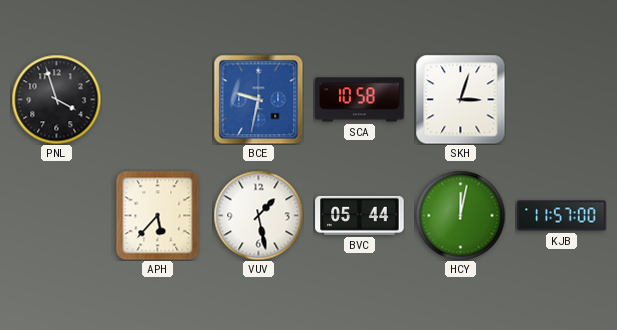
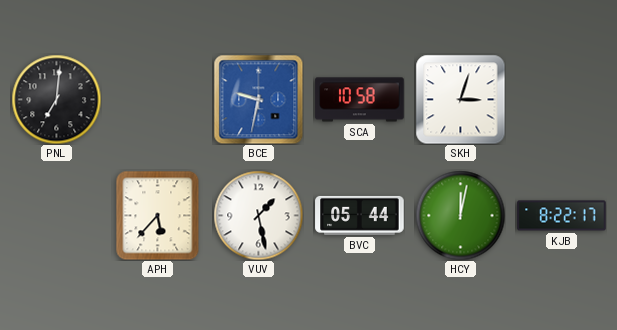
PNL: 3:57 -> 7:01
KJB: 11:57 -> 8:22
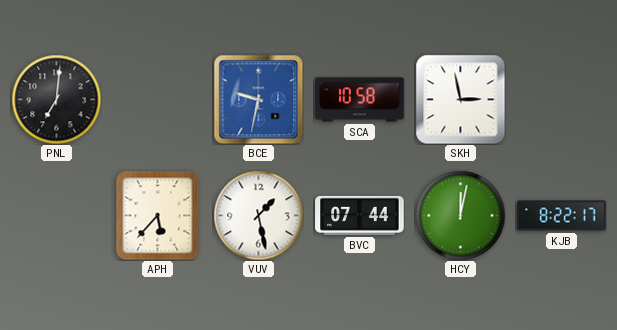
SKH: 3:03 -> 2:58
BVC: 05:44 -> 07:44
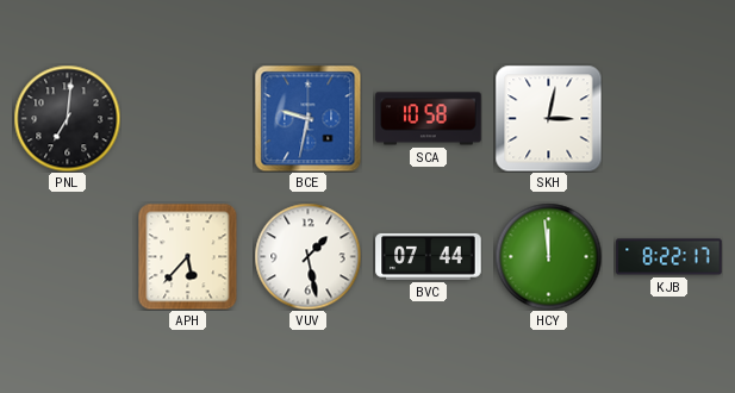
SKH: 2:58 -> 3:02
HCY: 12:02 -> 11:59
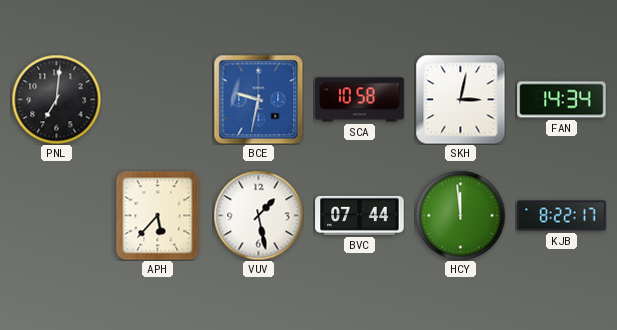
FAN: none -> 14:34
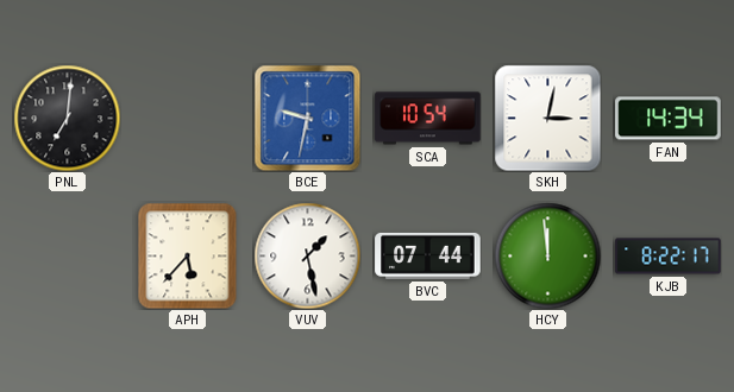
SCA: 10:58 -> 10:54
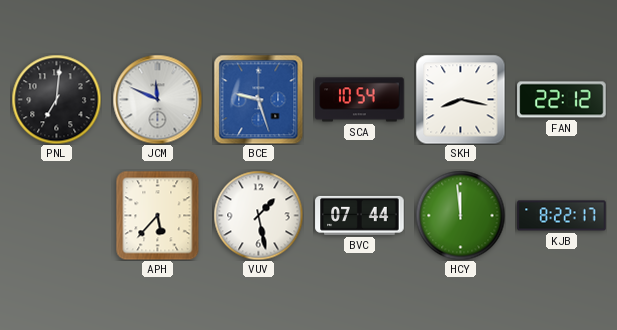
JCM: none -> 11:49
BCE: 9:32 -> 9:27
SKH: 3:02 -> 8:17
FAN: 14:34 -> 22:12
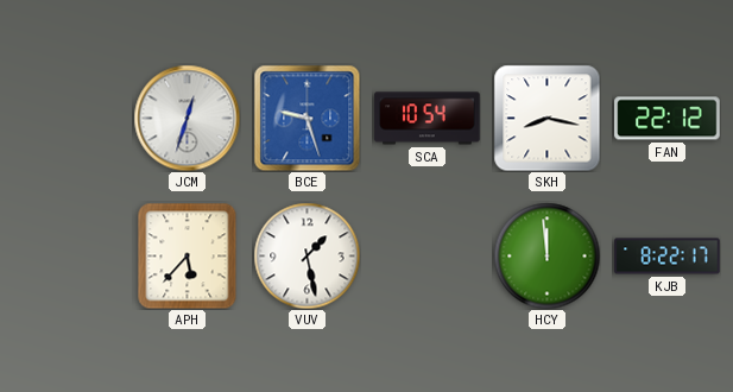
PNL: 7:01 -> none
JCM: 11:49 -> 12:33
BVC: 07:44 -> none
